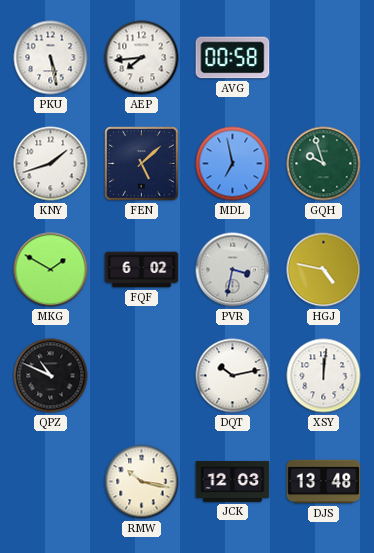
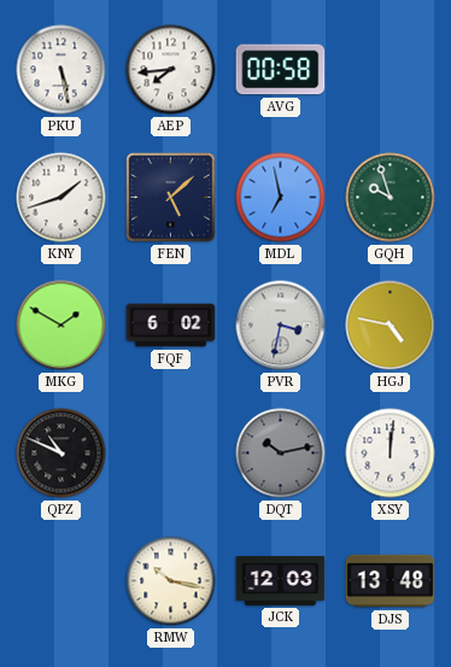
DQT dial: white -> grey
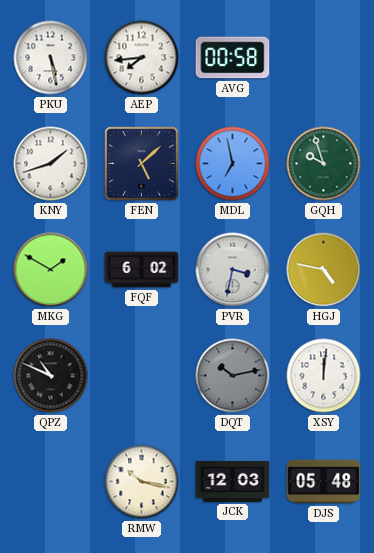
DJS: 13:48 -> 05:48
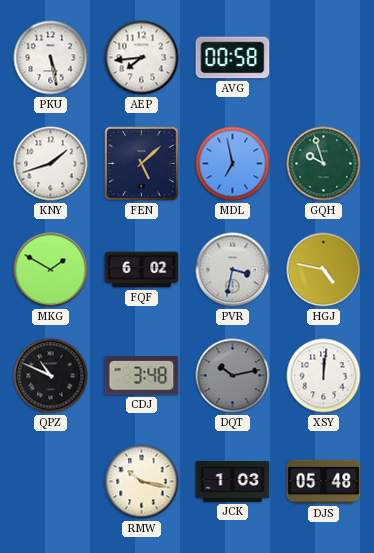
CDJ: none -> 3:48
JCK: 12:03 -> 1:03
